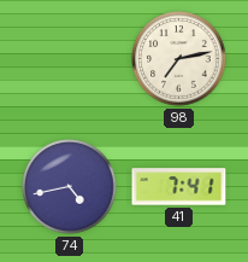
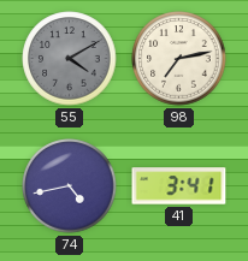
55: none -> 4:10
41: 7:41 -> 3:41
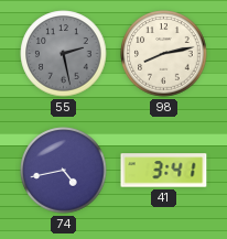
55: 4:10 -> 2:28
98: 7:13 -> 8:13
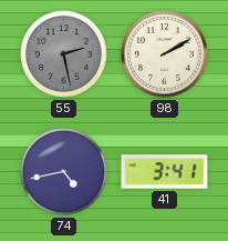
98: 8:13 -> 2:10
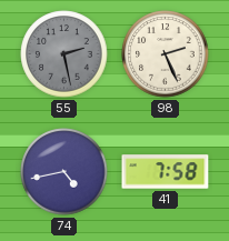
98: 2:10 -> 2:26
41: 3:41 -> 7:58
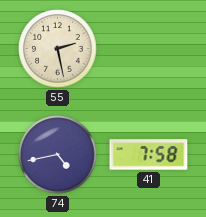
55 dial: grey -> cream
98: 2:26 -> none
